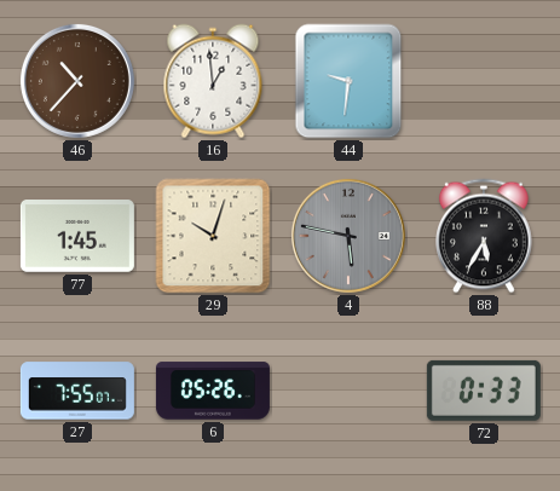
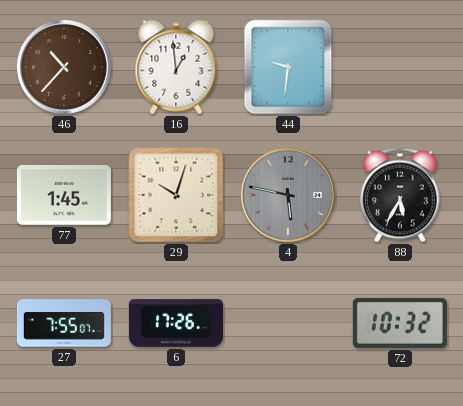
6: 05:26 -> 17:26
72: 0:33 -> 10:32
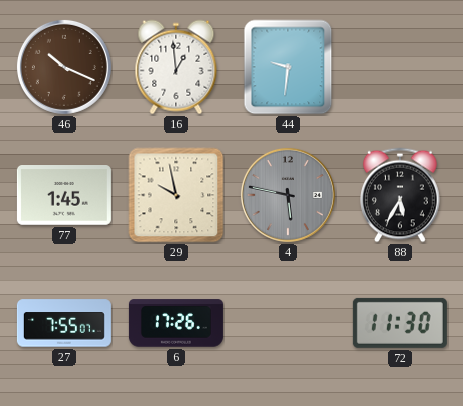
46: 10:37 -> 10:19
29: 10:03 -> 9:58
72: 10:32 -> 11:30
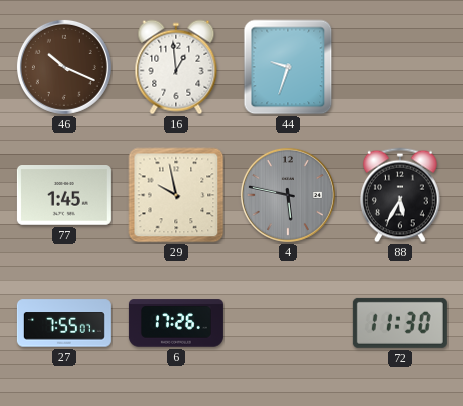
44: 9:31 -> 9:33
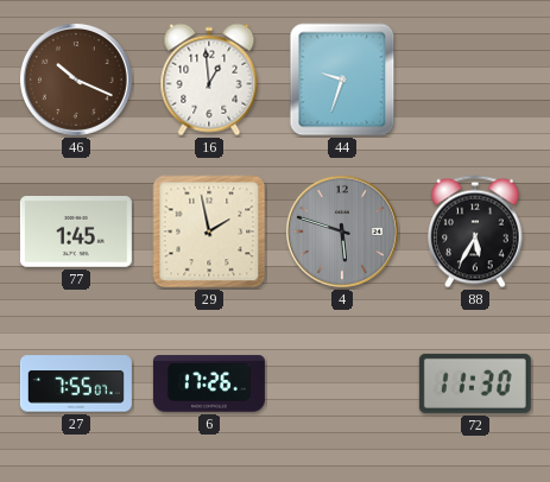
29: 9:58 -> 1:58
4: 5:47 -> 5:48
